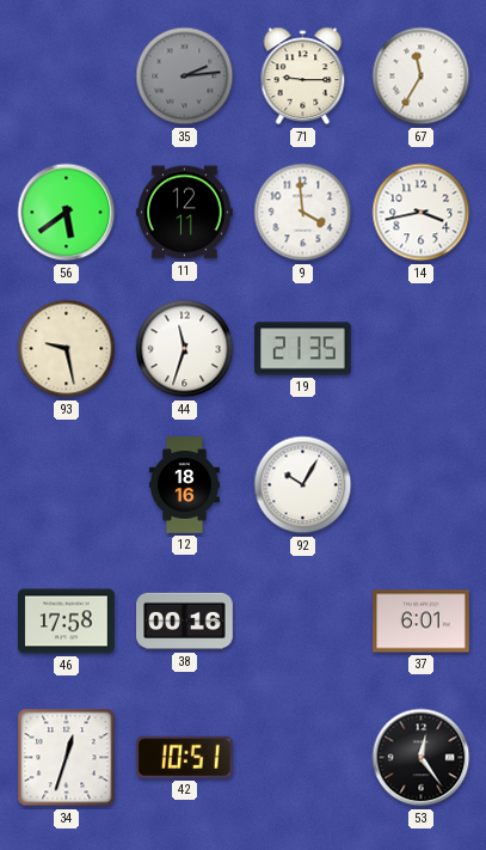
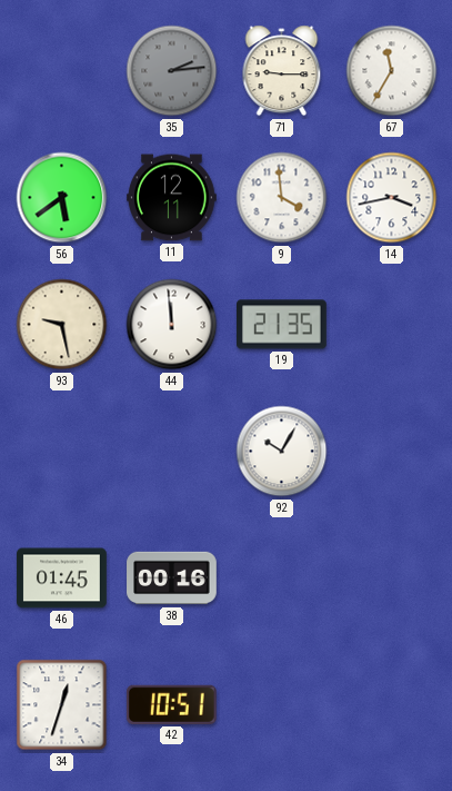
44: 11:33 -> 11:59
12: 18:16 -> none
46: 17:58 -> 01:45
37: 6:01 -> none
53: 12:24 -> none
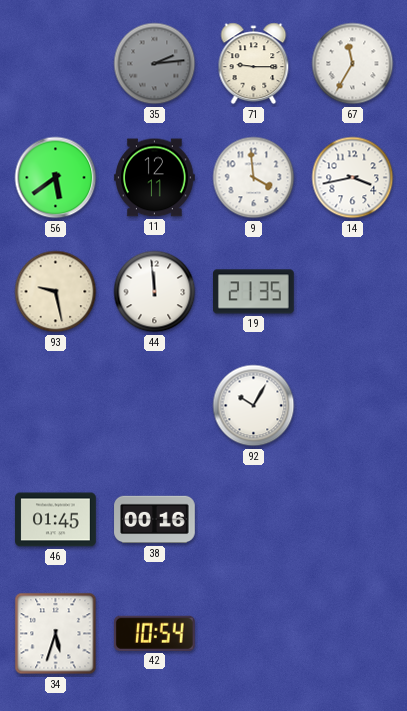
34: 12:33 -> 5:33
42: 10:51 -> 10:54
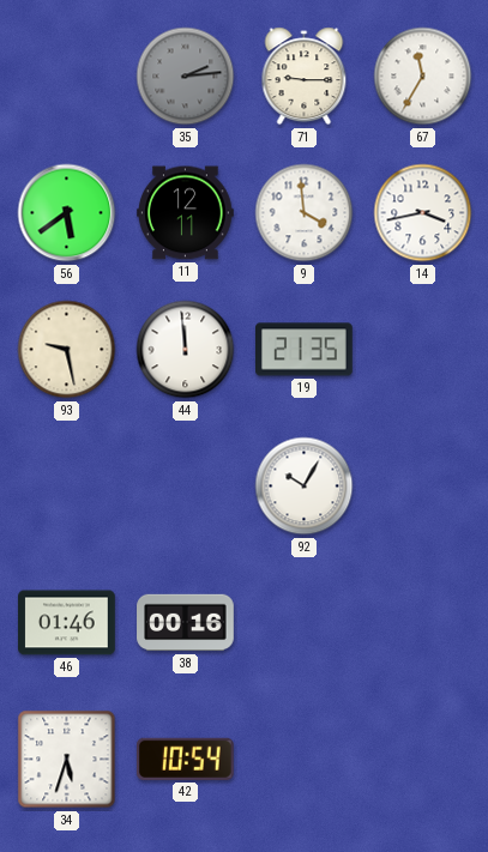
46: 01:45 -> 01:46
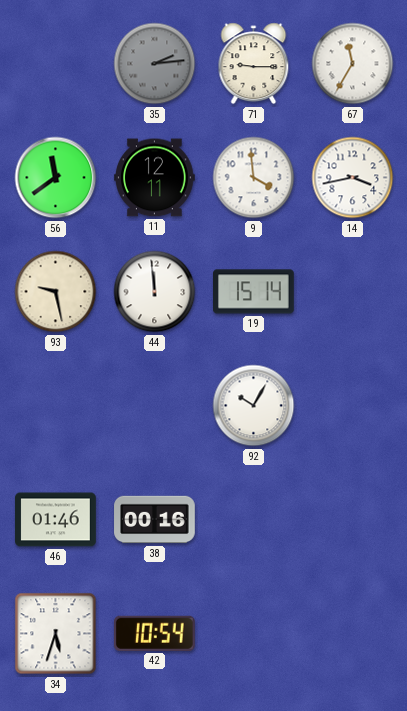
56: 5:39 -> 11:39
19: 21:35 -> 15:14
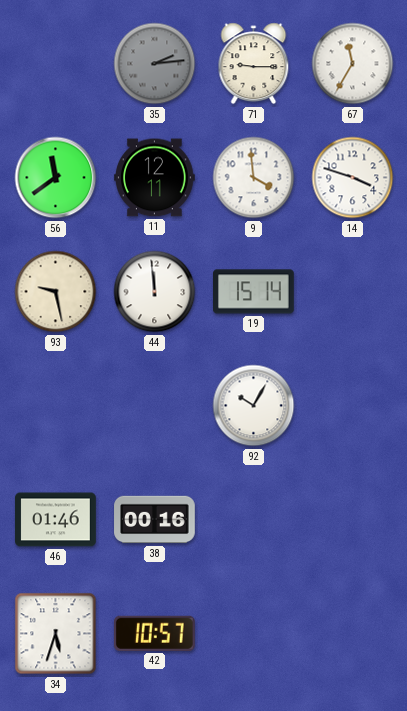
14: 3:43 -> 3:48
42: 10:54 -> 10:57
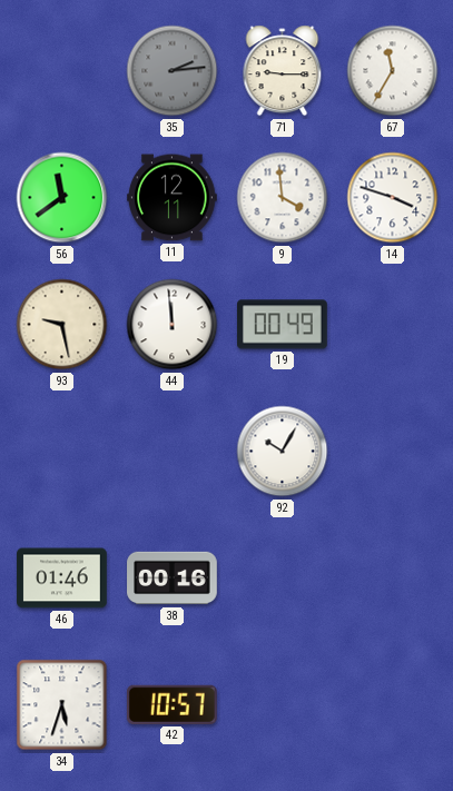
19: 15:14 -> 00:49
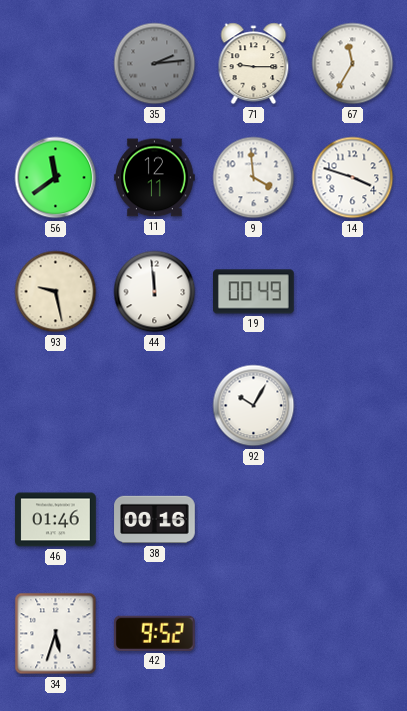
42: 10:57 -> 9:52
